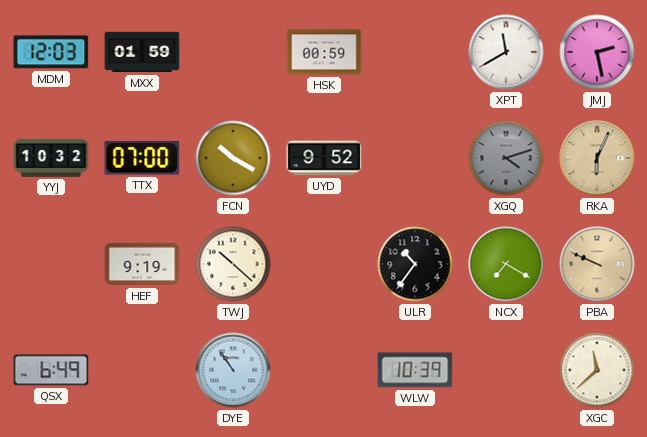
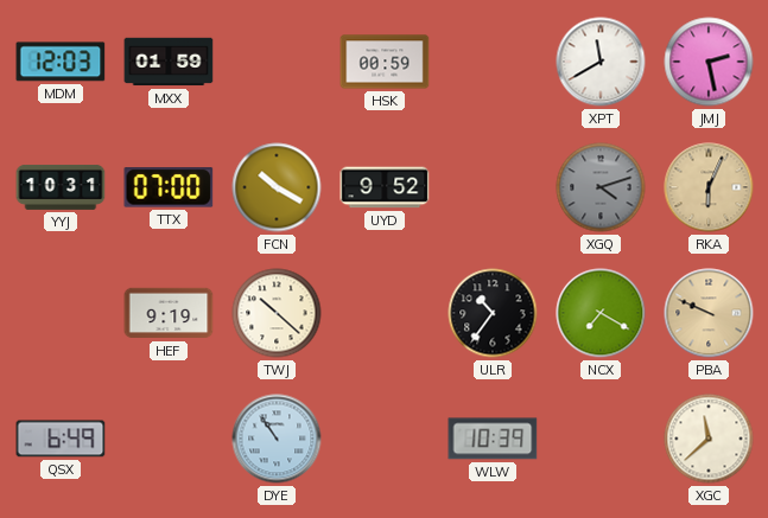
YYJ: 10:32 -> 10:31
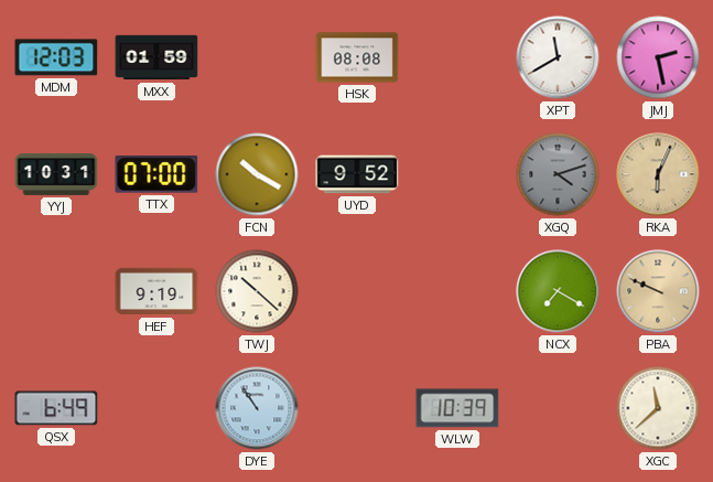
HSK: 00:59 -> 08:08
ULR: 10:36 -> none
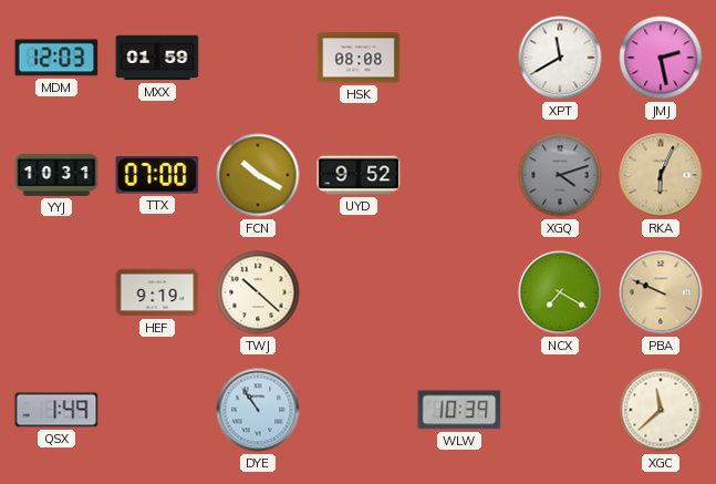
QSX: 6:49 -> 1:49
